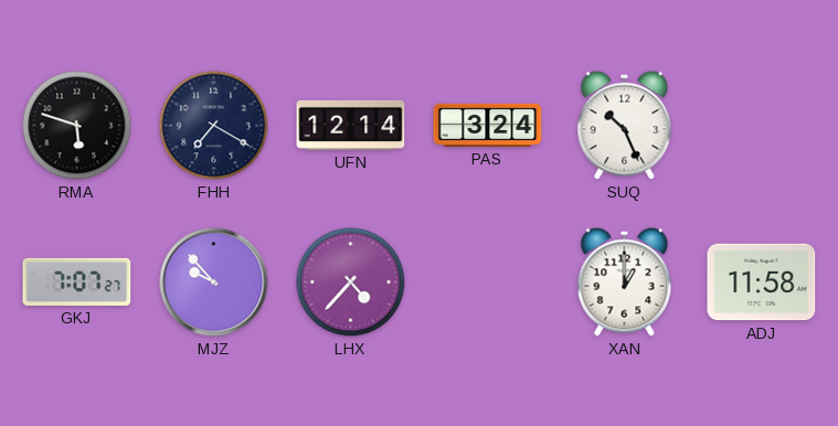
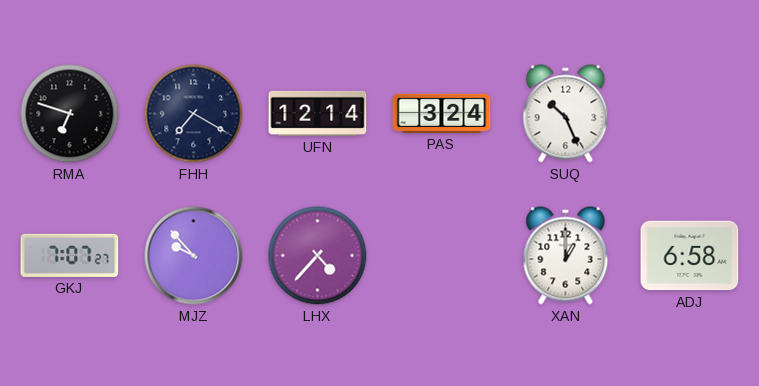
RMA: 5:48 -> 6:48
ADJ: 11:58 -> 6:58
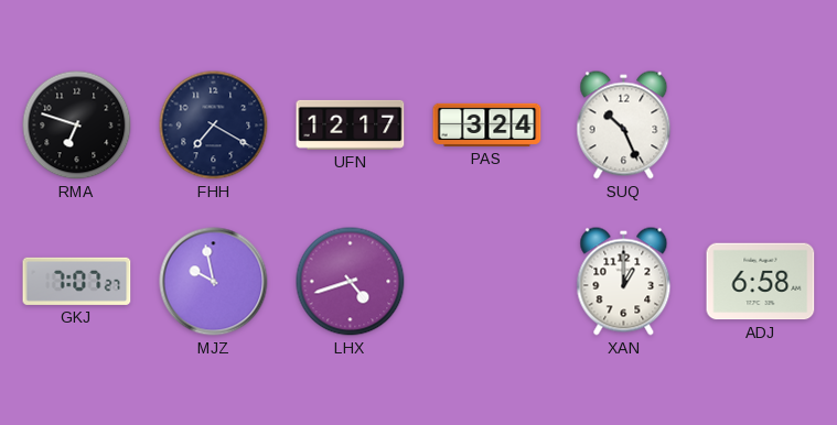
UFN: 12:14 -> 12:17
MJZ: 9:53 -> 9:58
LHX: 4:37 -> 4:42
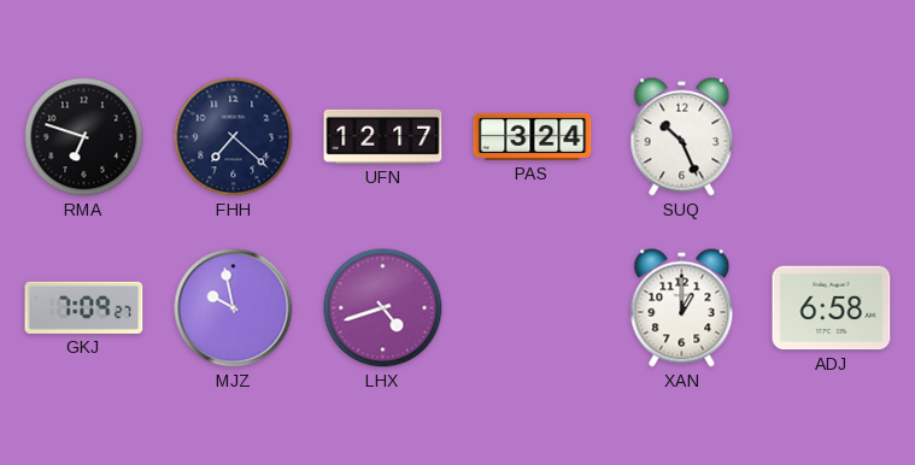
FHH: 7:20 -> 7:22
GKJ: 7:07 -> 7:09
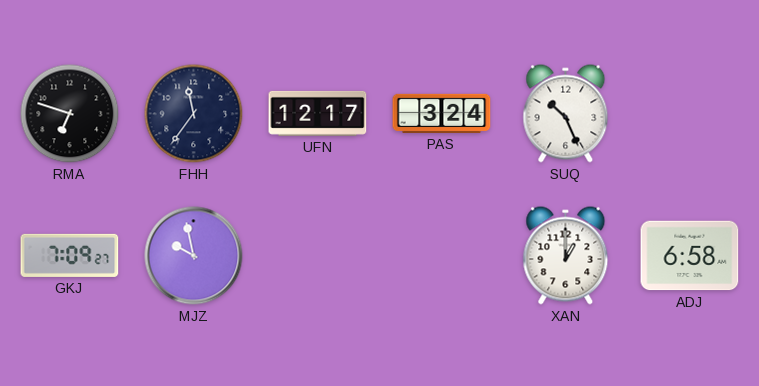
FHH: 7:22 -> 11:36
LHX: 4:42 -> none
